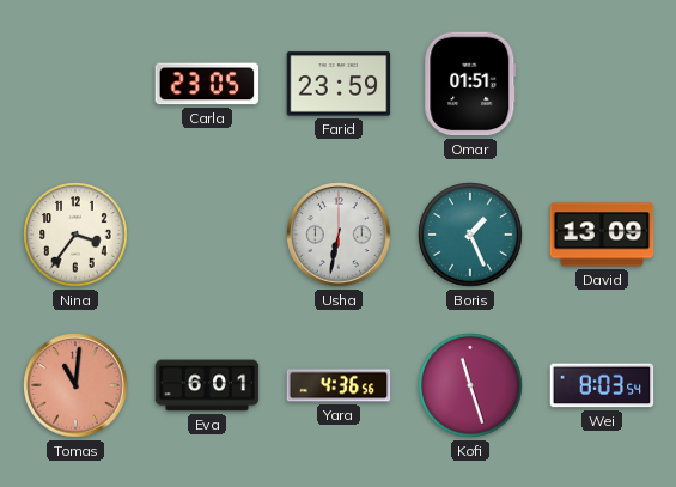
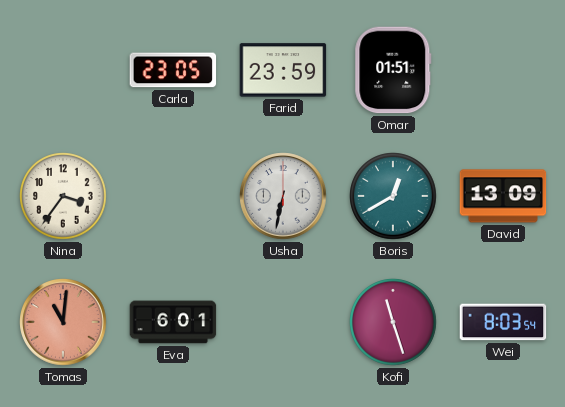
Boris: 1:26 -> 12:40
Yara: 4:36 -> none
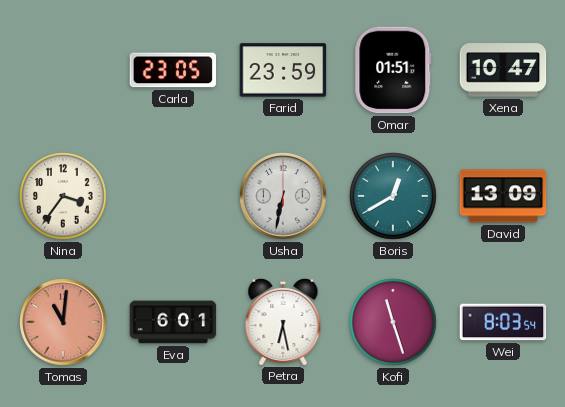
Xena: none -> 10:47
Petra: none -> 6:28
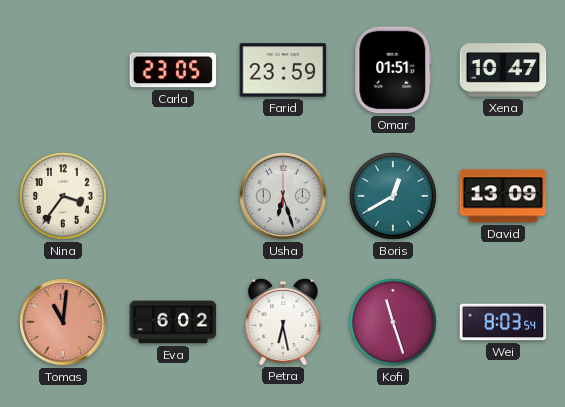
Usha: 6:32 -> 6:27
Eva: 6:01 -> 6:02
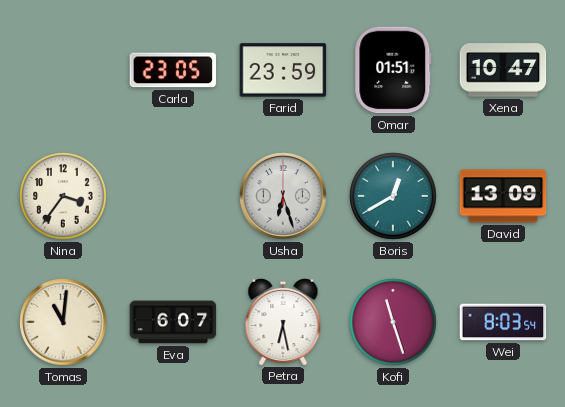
Tomas dial: salmon -> cream
Eva: 6:02 -> 6:07
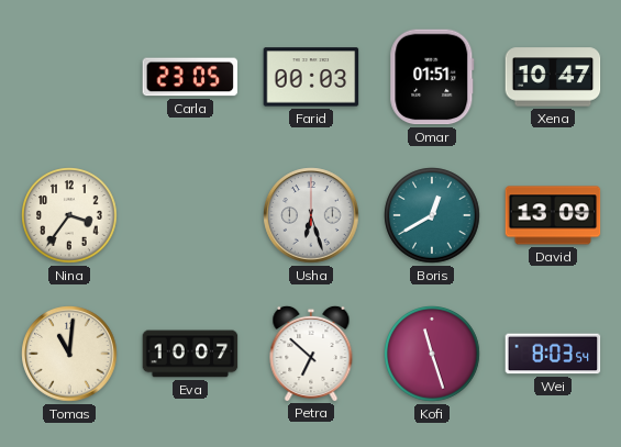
Farid: 23:59 -> 00:03
Eva: 6:07 -> 10:07
Petra: 6:28 -> 6:52
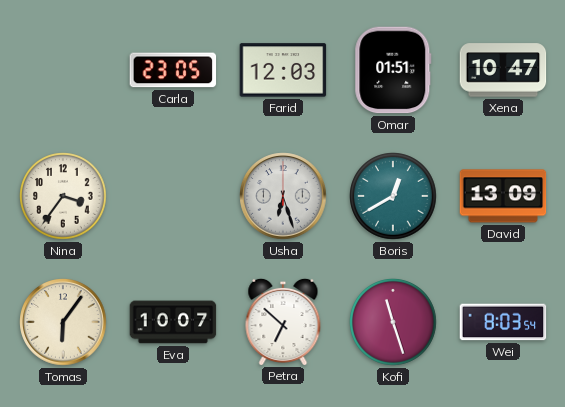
Farid: 00:03 -> 12:03
Tomas: 11:01 -> 6:06
